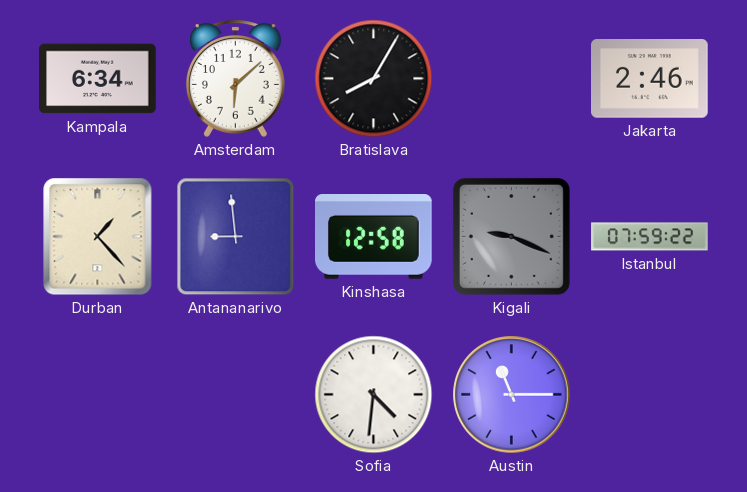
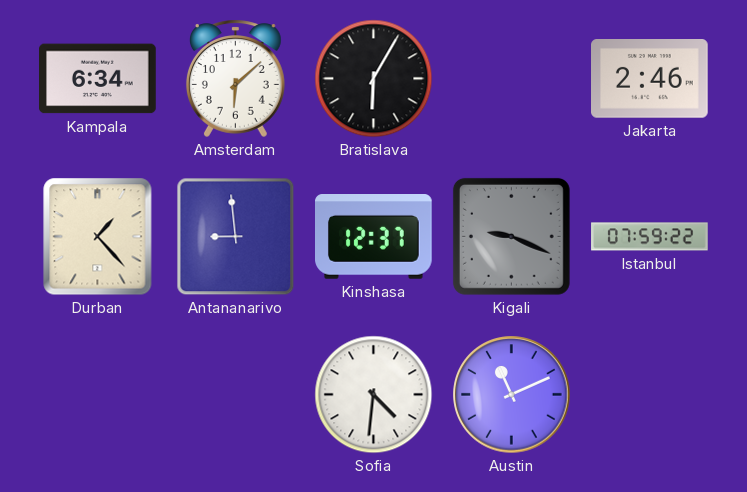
Bratislava: 8:05 -> 6:05
Kinshasa: 12:58 -> 12:37
Austin: 11:15 -> 11:11
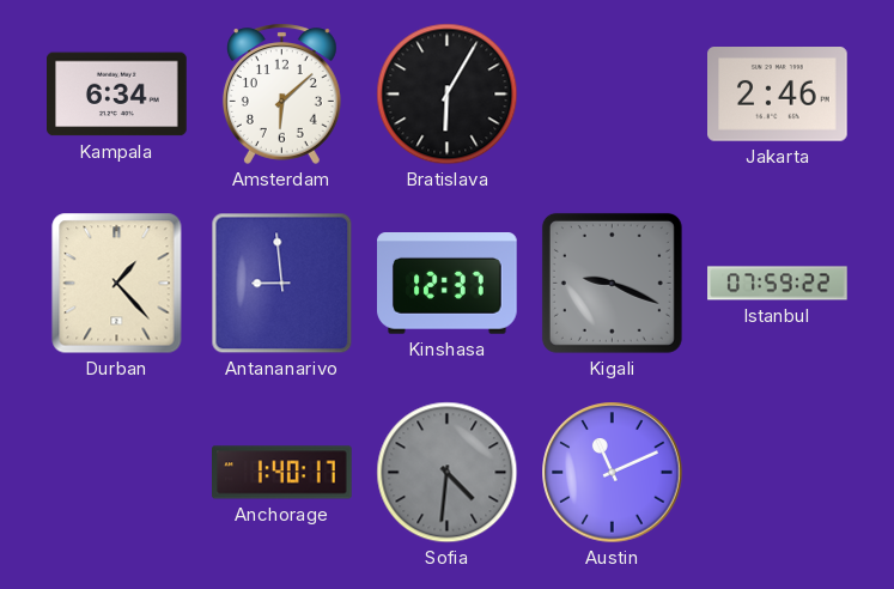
Anchorage: none -> 1:40
Sofia dial: white -> grey
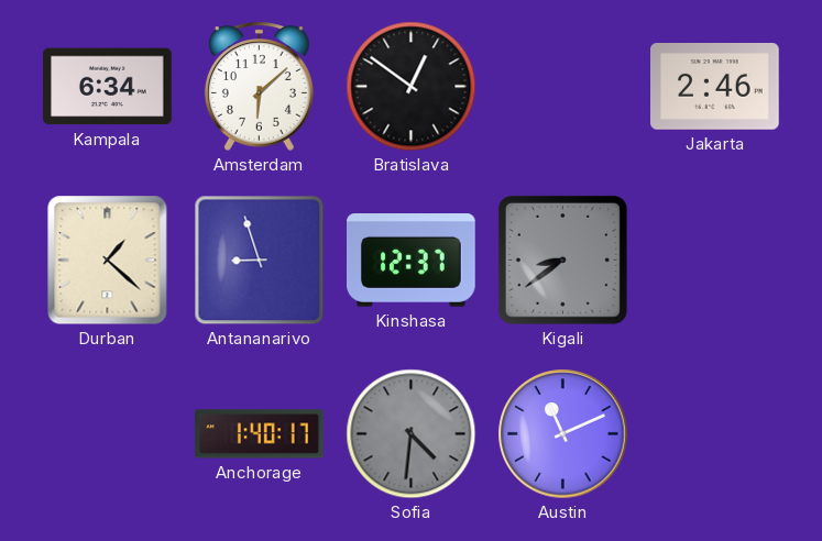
Bratislava: 6:05 -> 12:51
Durban: 1:23 -> 1:22
Antananarivo: 8:59 -> 8:57
Kigali: 9:19 -> 8:39
Istanbul: 07:59 -> none
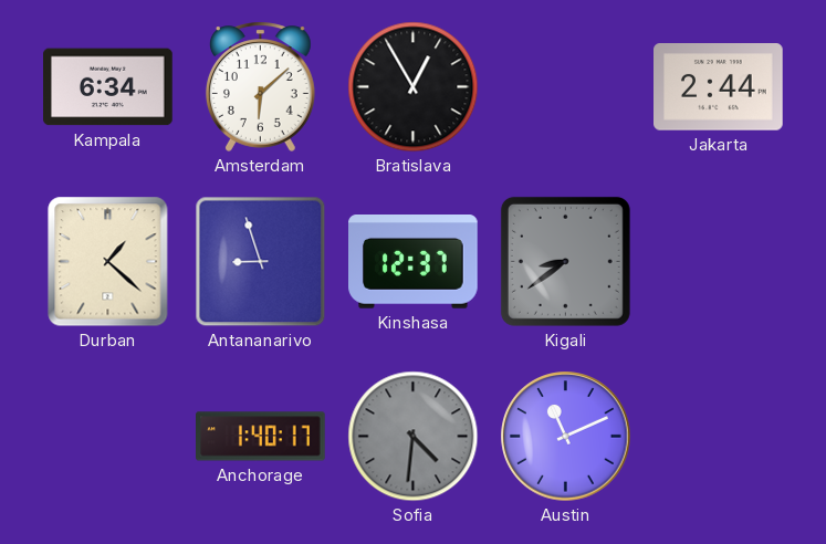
Bratislava: 12:51 -> 12:55
Jakarta: 2:46 -> 2:44
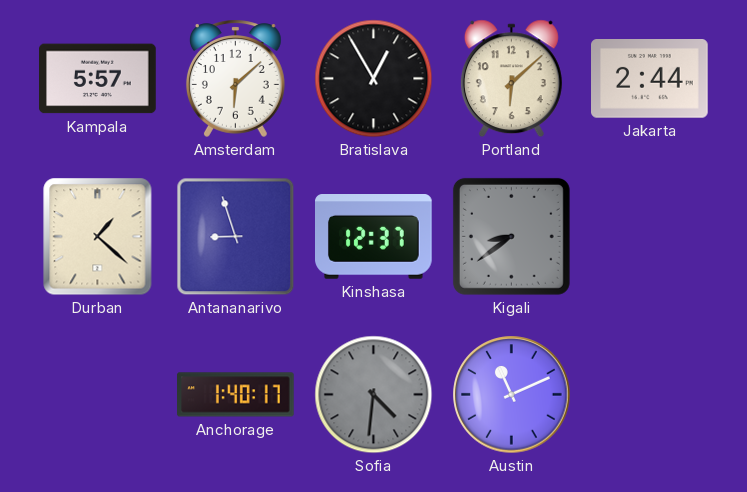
Kampala: 6:34 -> 5:57
Portland: none -> 6:08
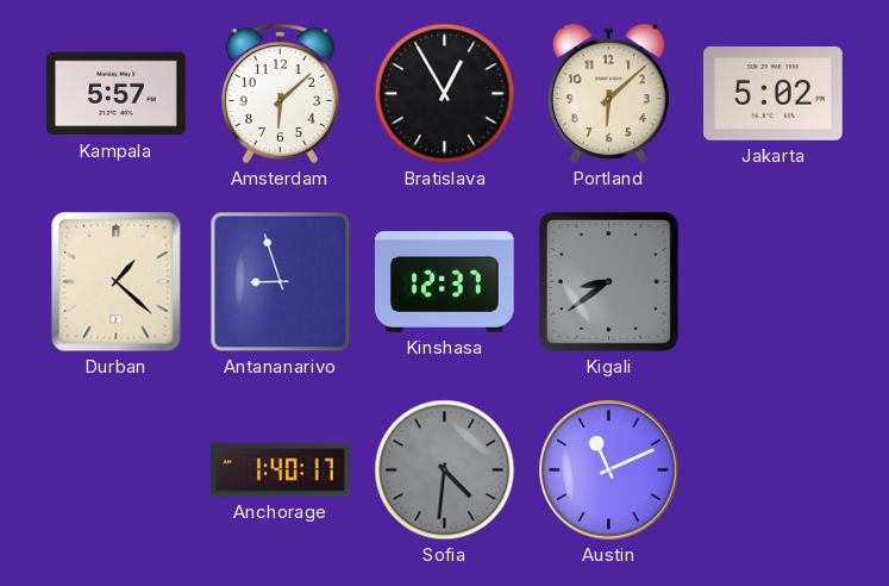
Jakarta: 2:44 -> 5:02
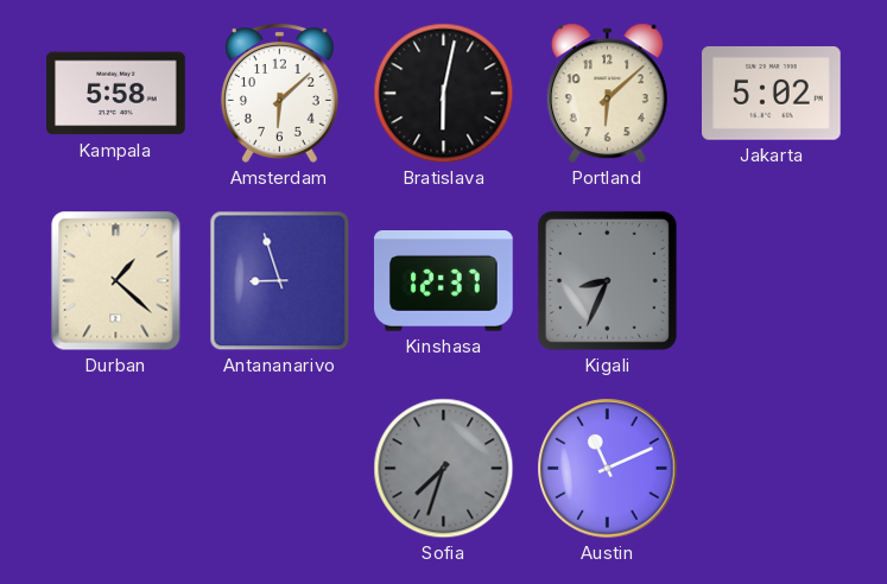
Kampala: 5:57 -> 5:58
Bratislava: 12:55 -> 6:02
Kigali: 8:39 -> 8:34
Anchorage: 1:40 -> none
Sofia: 4:31 -> 7:33
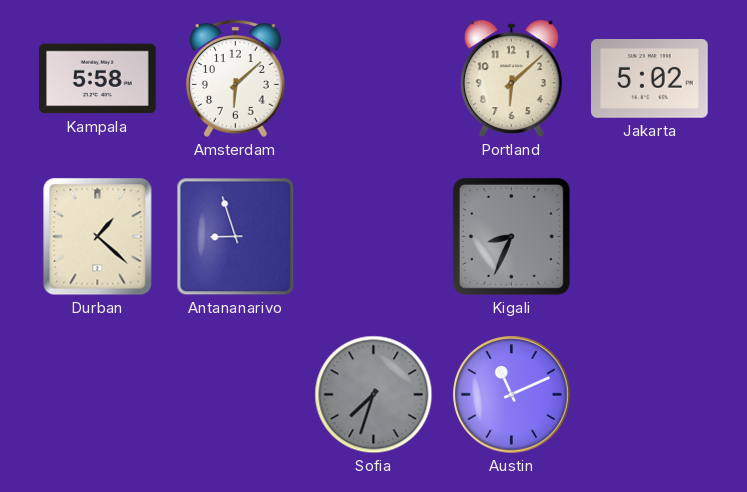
Bratislava: 6:02 -> none
Kinshasa: 12:37 -> none
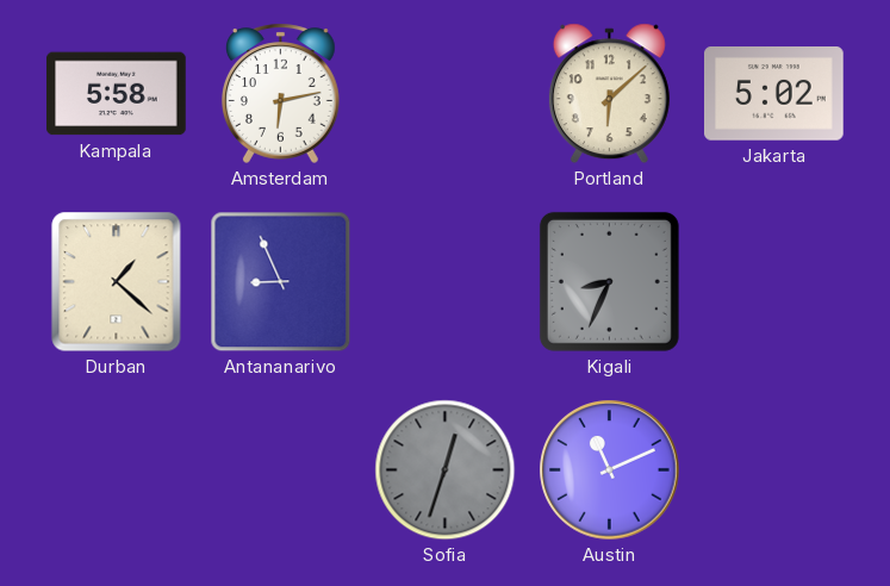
Amsterdam: 6:08 -> 6:13
Antananarivo: 8:57 -> 8:56
Sofia: 7:33 -> 12:33
